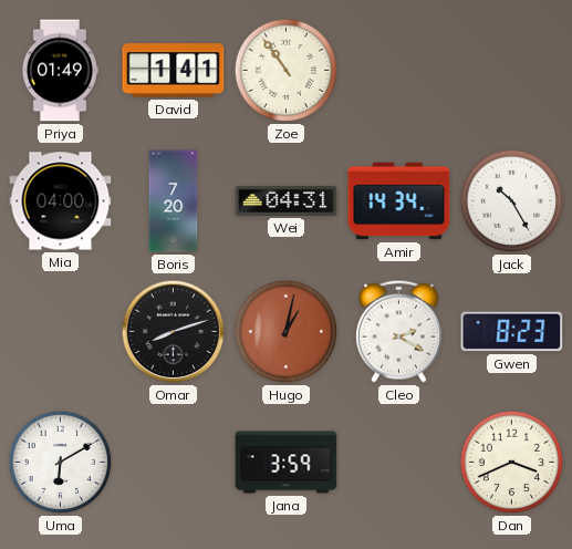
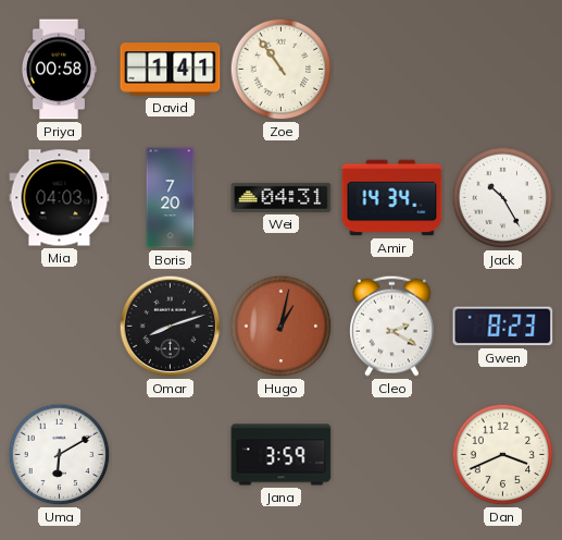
Priya: 01:49 -> 00:58
Mia: 04:00 -> 04:03
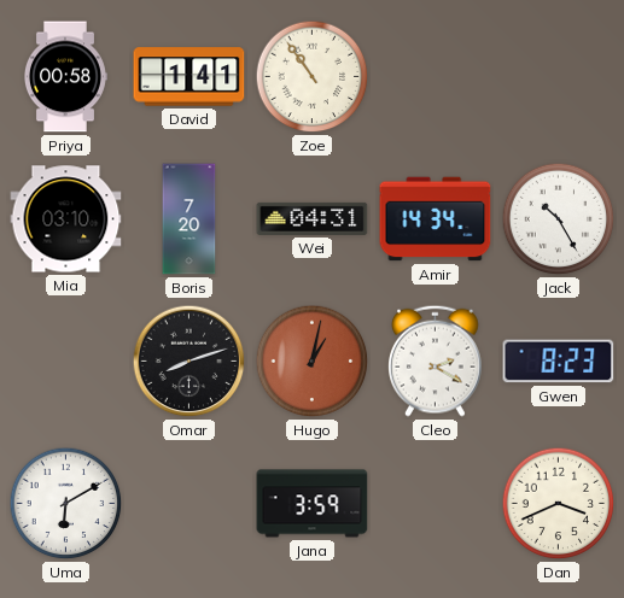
Mia: 04:03 -> 03:10
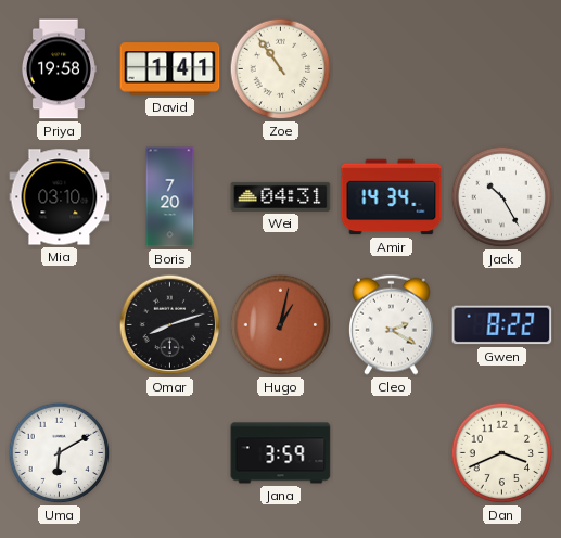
Priya: 00:58 -> 19:58
Gwen: 8:23 -> 8:22
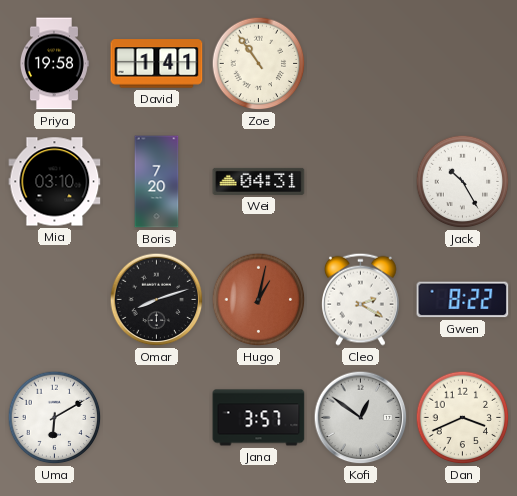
Amir: 14:34 -> none
Jana: 3:59 -> 3:57
Kofi: none -> 12:51
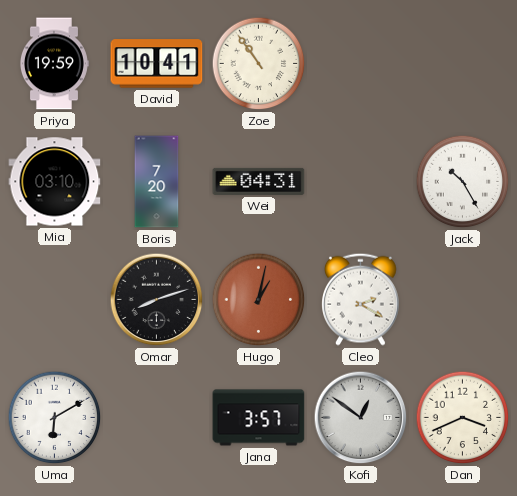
Priya: 19:58 -> 19:59
David: 1:41 -> 10:41
Gwen: 8:22 -> none
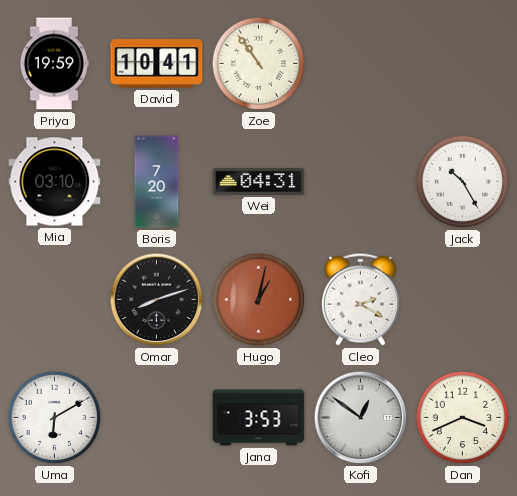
Jana: 3:57 -> 3:53
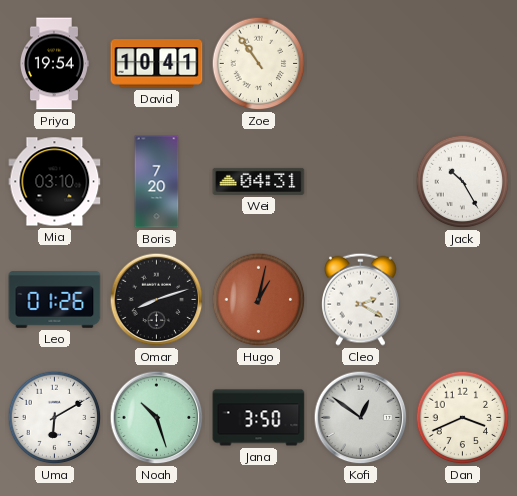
Priya: 19:59 -> 19:54
Leo: none -> 01:26
Noah: none -> 10:27
Jana: 3:53 -> 3:50
